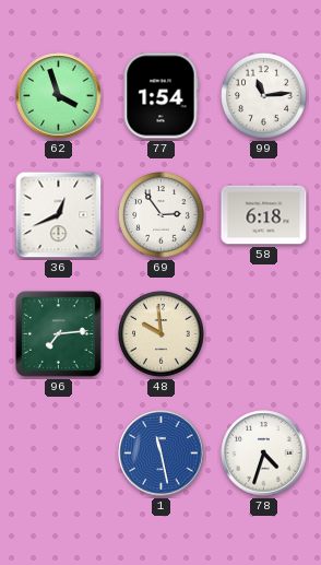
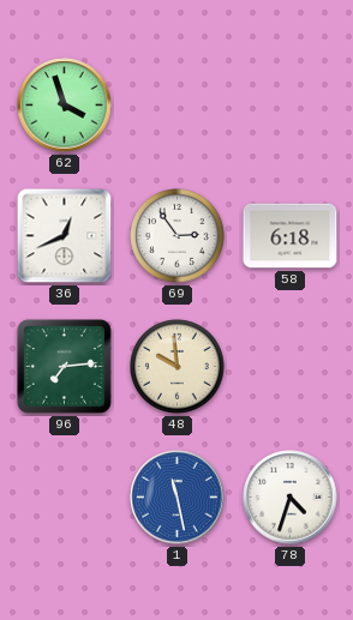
77: 1:54 -> none
99: 11:14 -> none
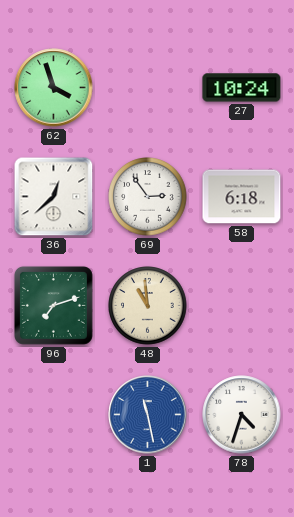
27: none -> 10:24
36: 12:41 -> 12:38
96: 7:14 -> 7:12
48: 9:59 -> 10:59
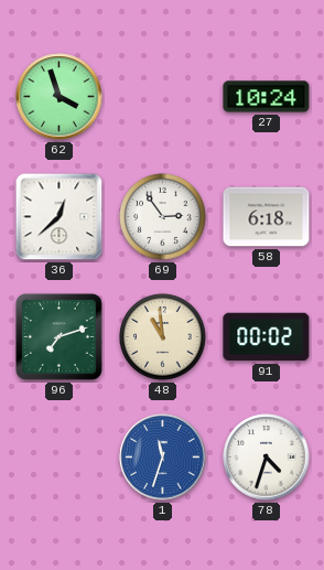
91: none -> 00:02
1: 11:28 -> 11:33
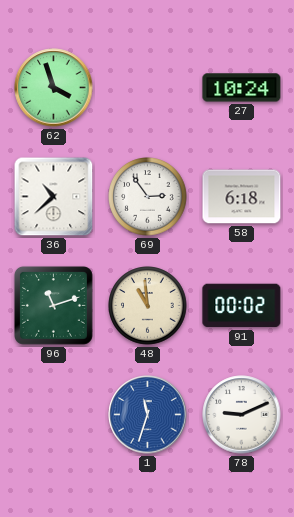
36: 12:38 -> 10:38
96: 7:12 -> 11:12
78: 4:33 -> 9:11
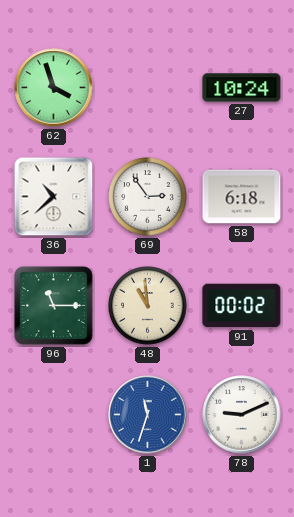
96: 11:12 -> 11:15
